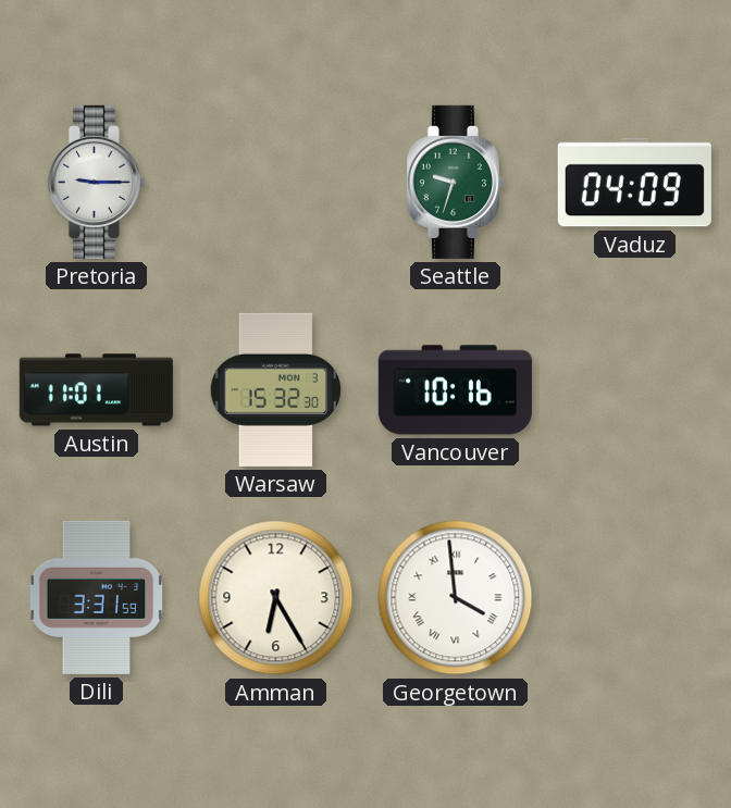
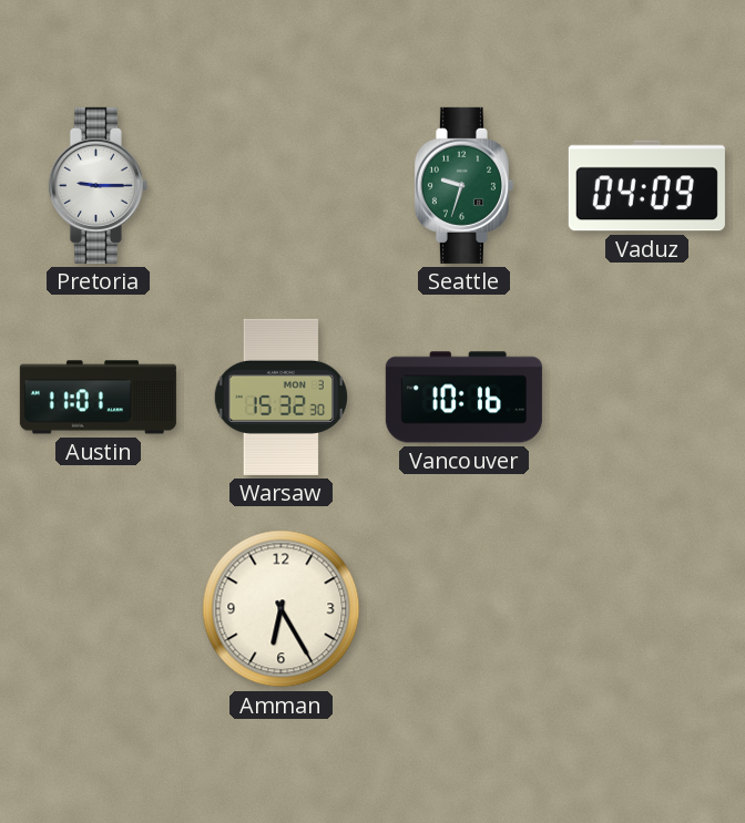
Dili: 3:31 -> none
Georgetown: 3:59 -> none
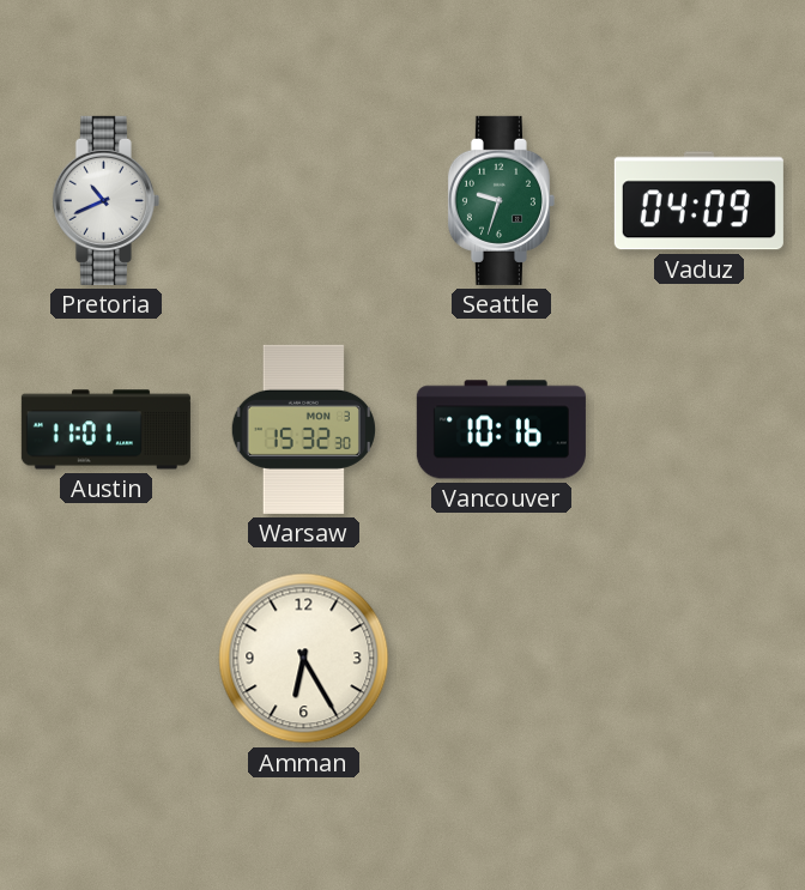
Pretoria: 9:15 -> 10:41
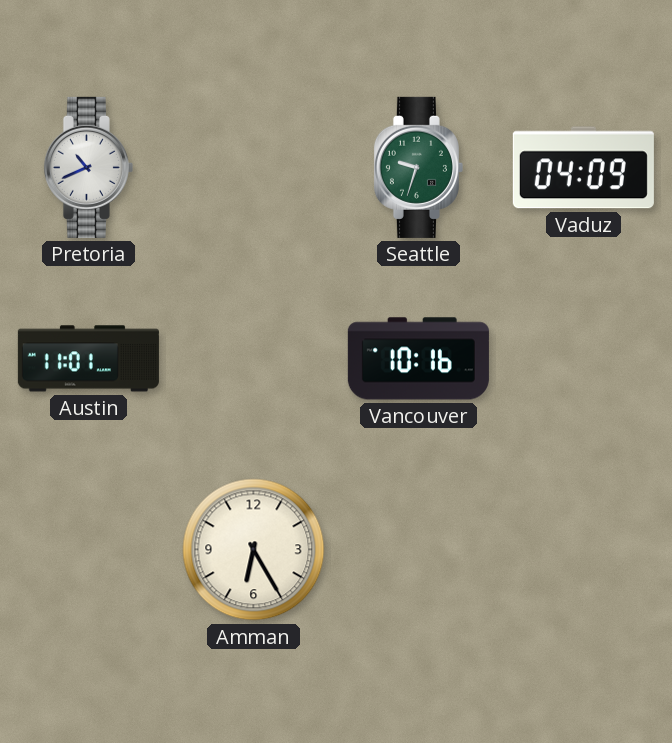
Warsaw: 15:32 -> none
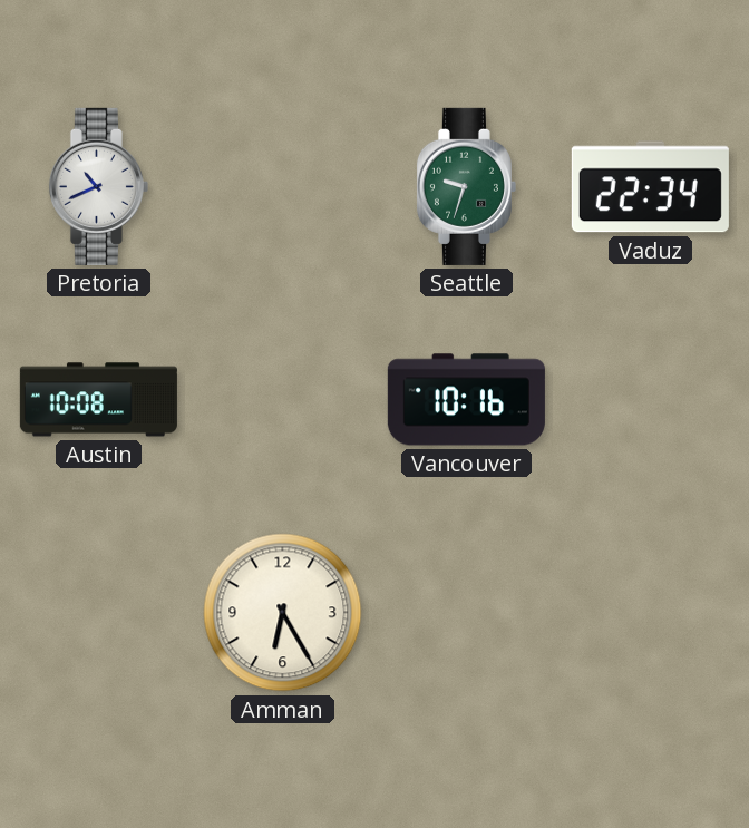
Vaduz: 04:09 -> 22:34
Austin: 11:01 -> 10:08
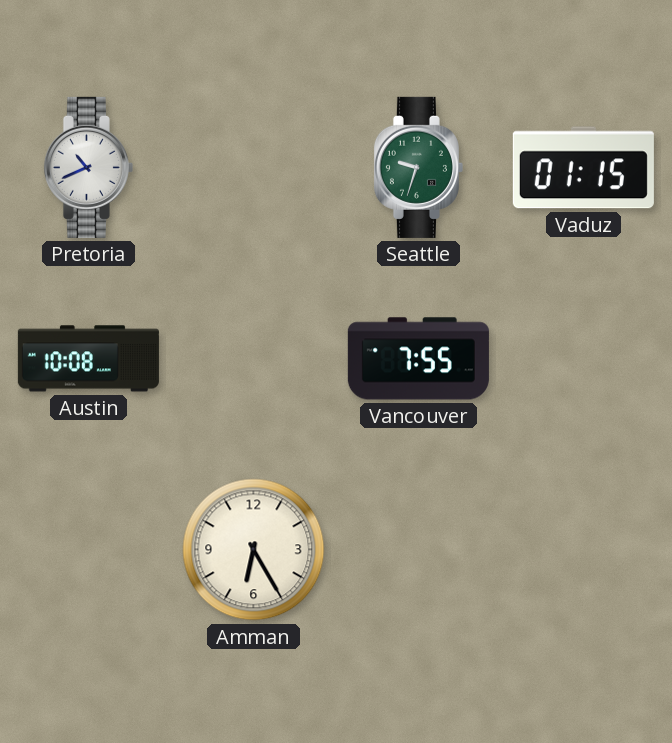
Vaduz: 22:34 -> 01:15
Vancouver: 10:16 -> 7:55
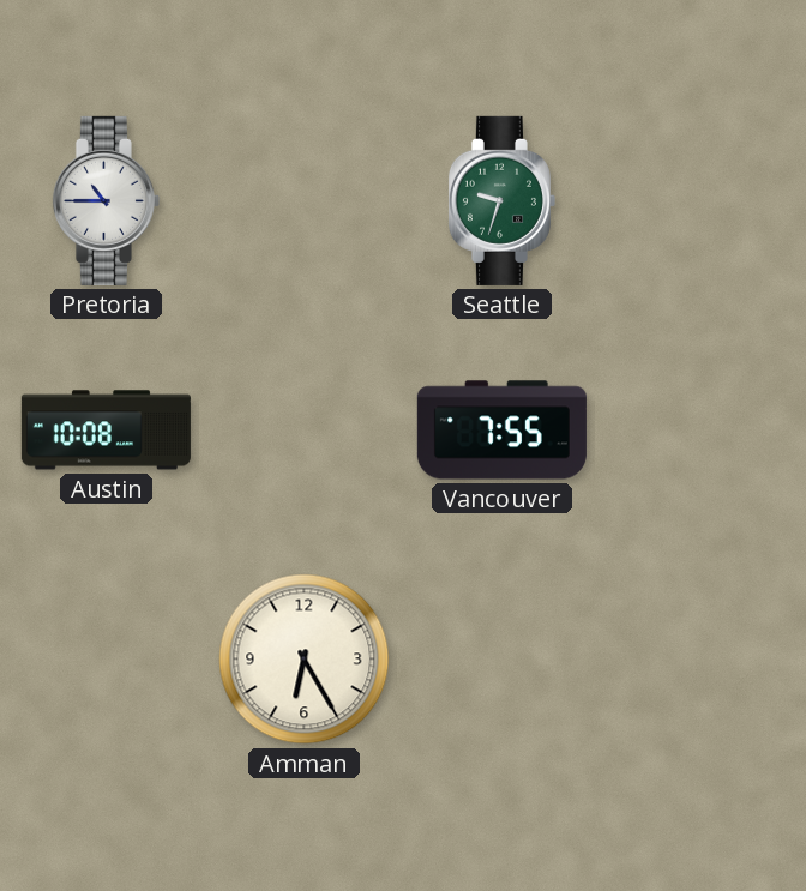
Pretoria: 10:41 -> 10:45
Vaduz: 01:15 -> none
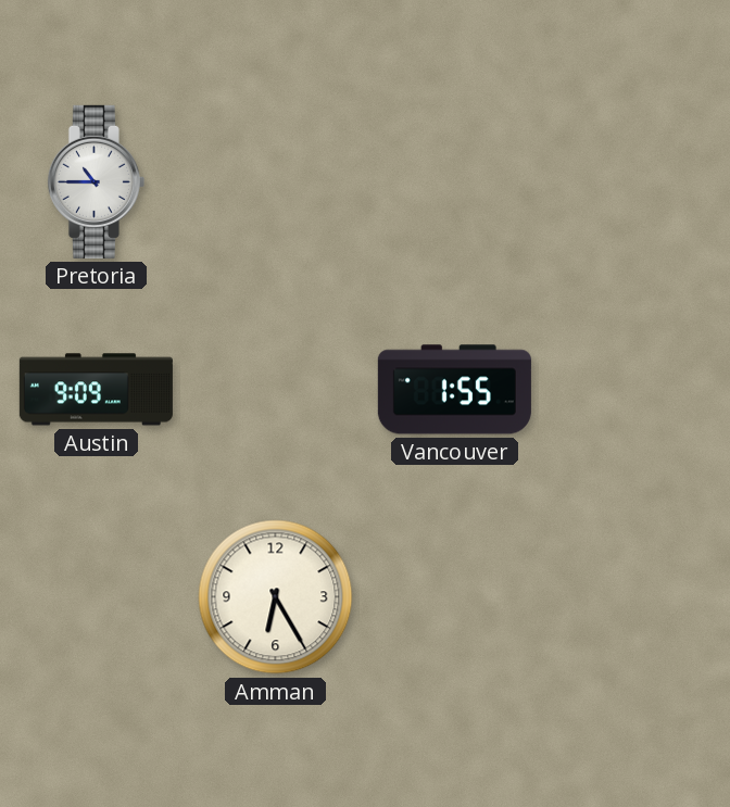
Seattle: 9:33 -> none
Austin: 10:08 -> 9:09
Vancouver: 7:55 -> 1:55
